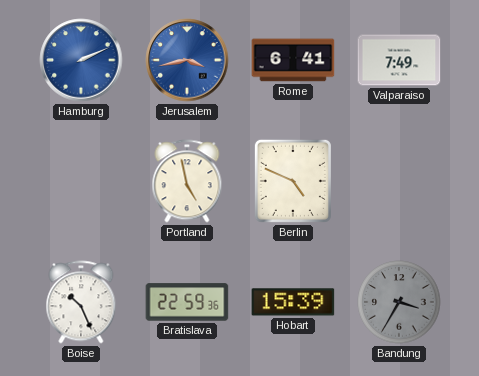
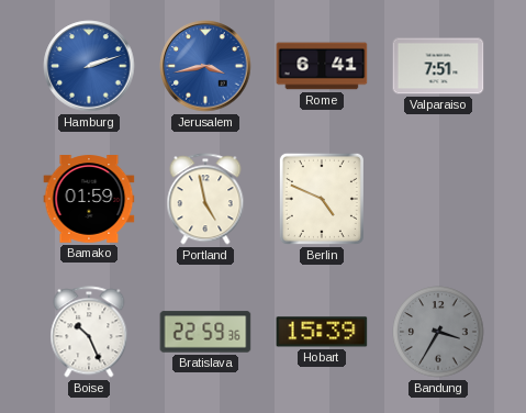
Hamburg: 2:11 -> 2:12
Valparaiso: 7:49 -> 7:51
Bamako: none -> 01:59
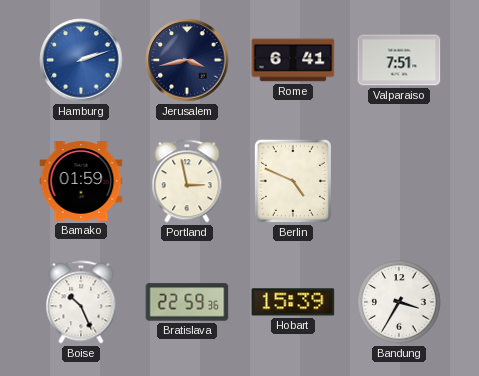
Jerusalem dial: blue -> navy
Portland: 4:58 -> 2:58
Bandung dial: grey -> white
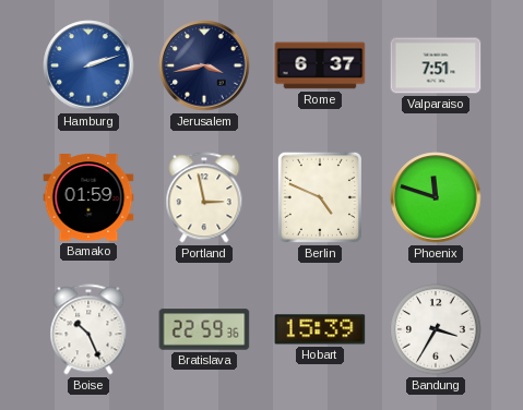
Rome: 6:41 -> 6:37
Phoenix: none -> 11:48
